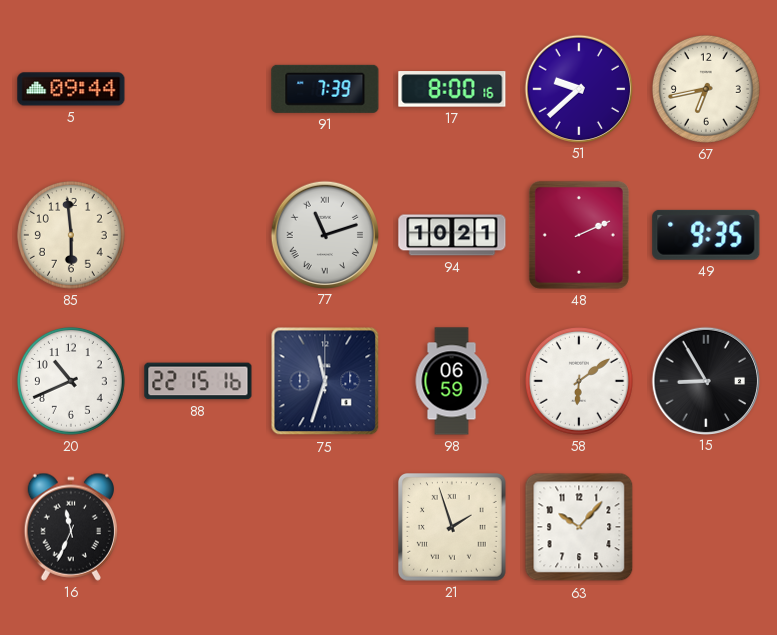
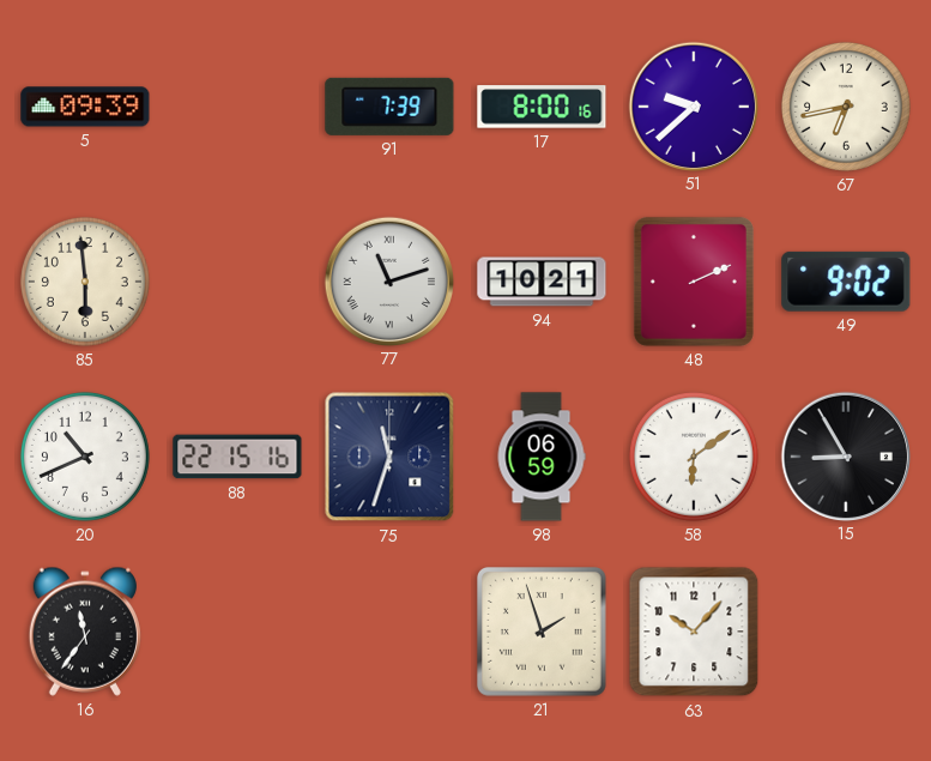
5: 09:44 -> 09:39
49: 9:35 -> 9:02
16: 11:34 -> 11:36
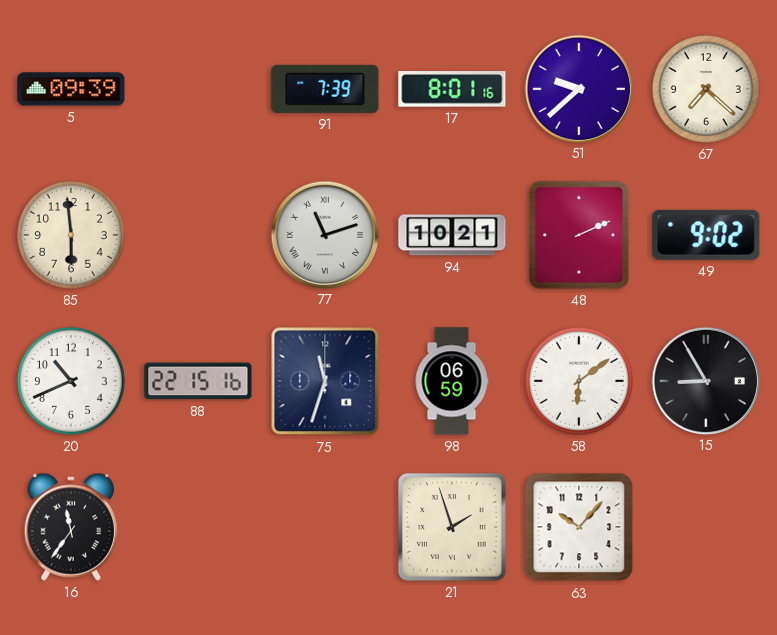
17: 8:00 -> 8:01
67: 6:43 -> 7:22
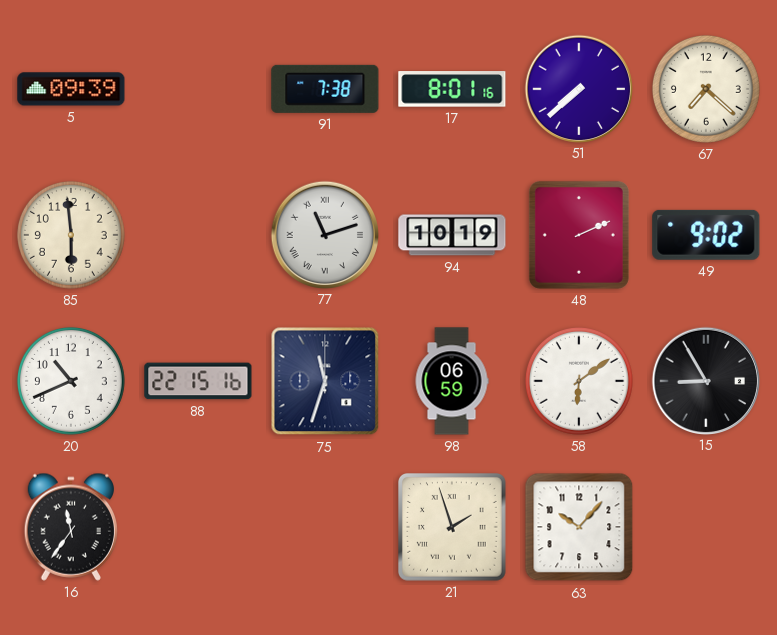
91: 7:39 -> 7:38
51: 9:38 -> 7:38
94: 10:21 -> 10:19
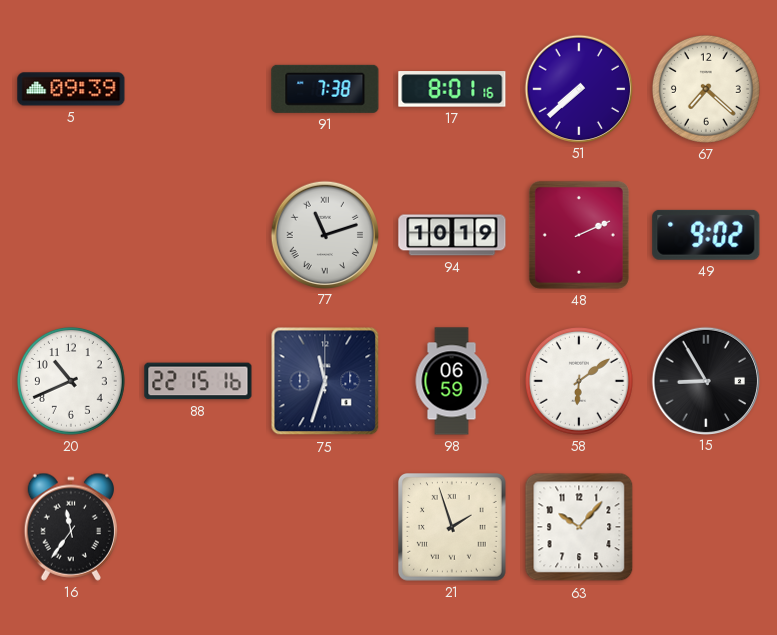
85: 5:59 -> none
